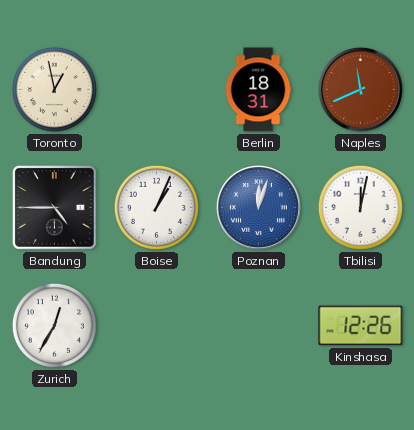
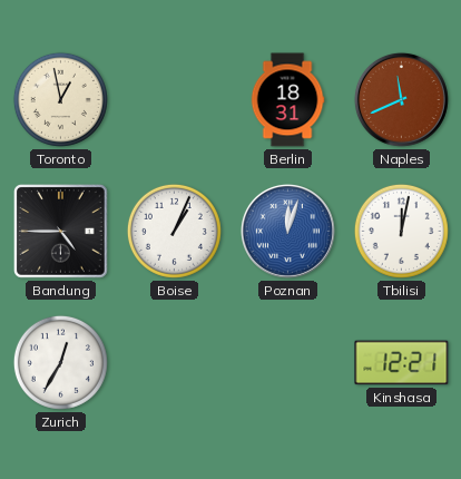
Kinshasa: 12:26 -> 12:21
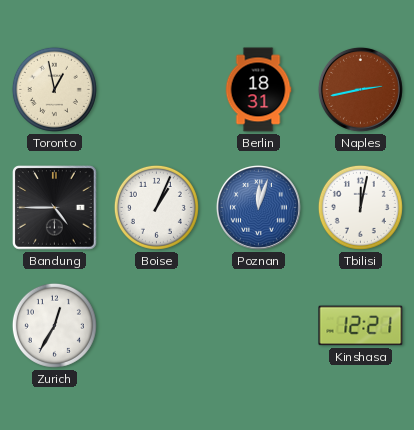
Naples: 11:41 -> 2:43
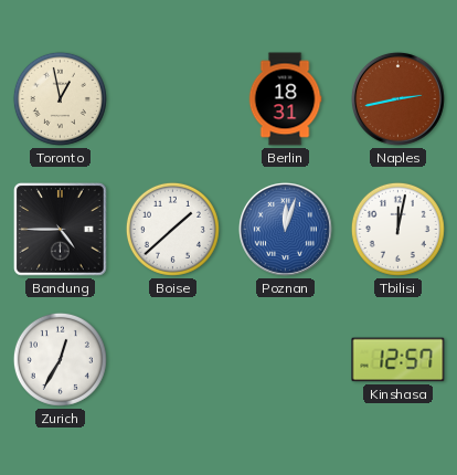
Boise: 1:04 -> 1:38
Kinshasa: 12:21 -> 12:57
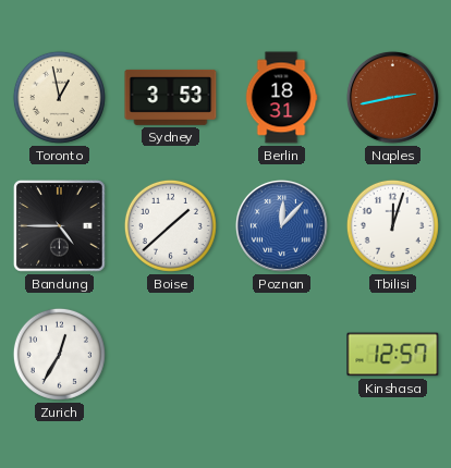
Sydney: none -> 3:53
Poznan: 12:03 -> 12:07
Tbilisi: 12:02 -> 12:03
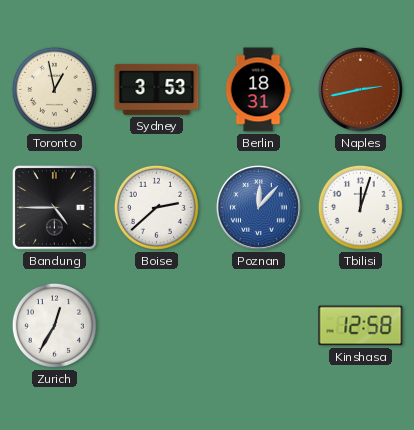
Boise: 1:38 -> 2:38
Kinshasa: 12:57 -> 12:58
